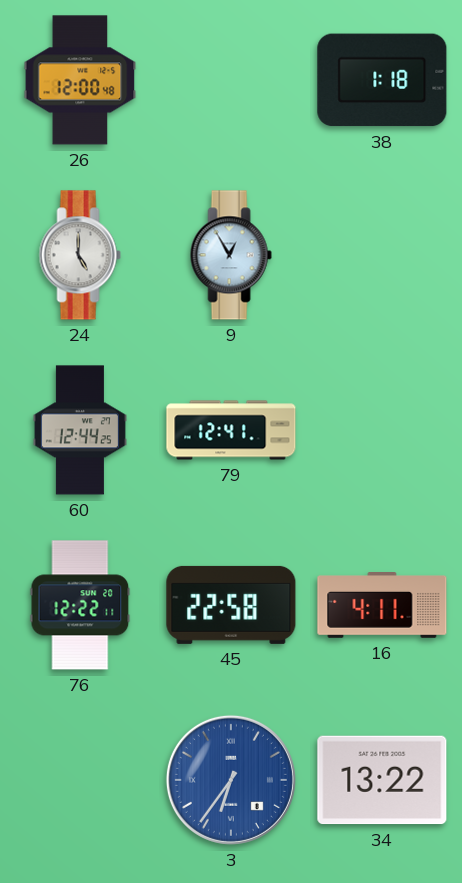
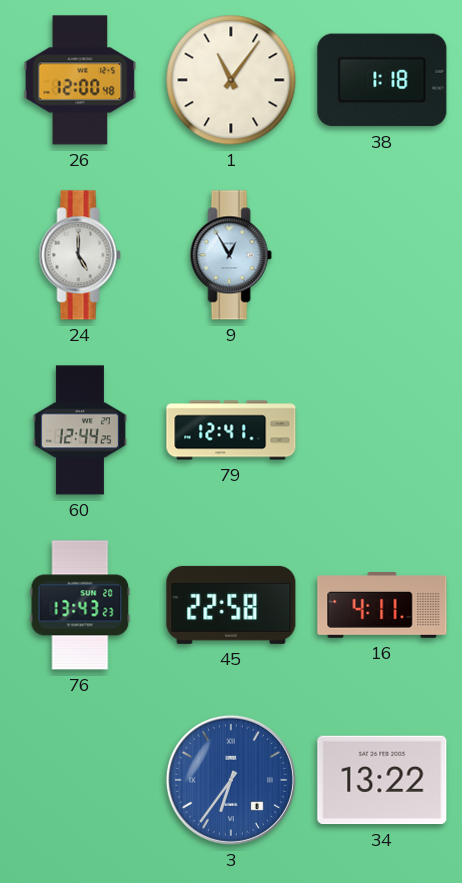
1: none -> 11:06
76: 12:22 -> 13:43
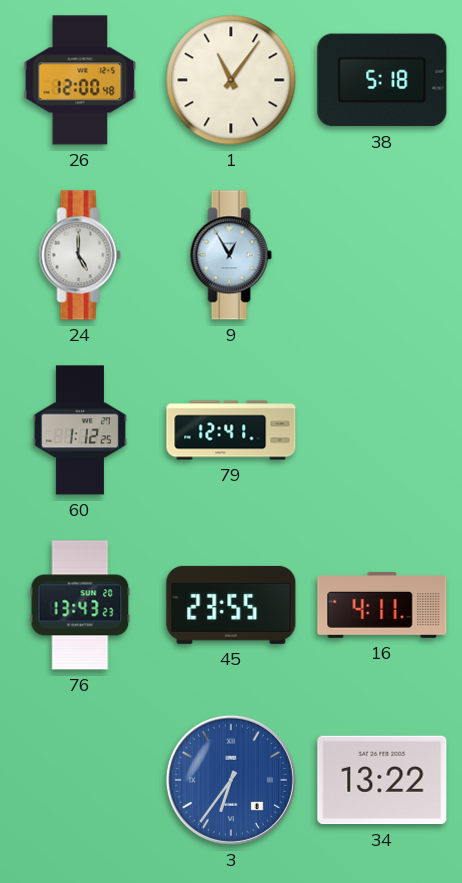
38: 1:18 -> 5:18
60: 12:44 -> 1:12
45: 22:58 -> 23:55
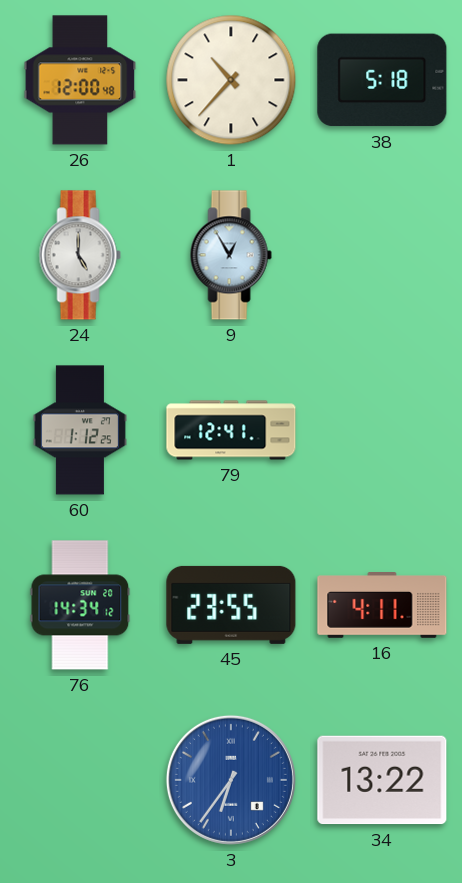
1: 11:06 -> 10:37
76: 13:43 -> 14:34
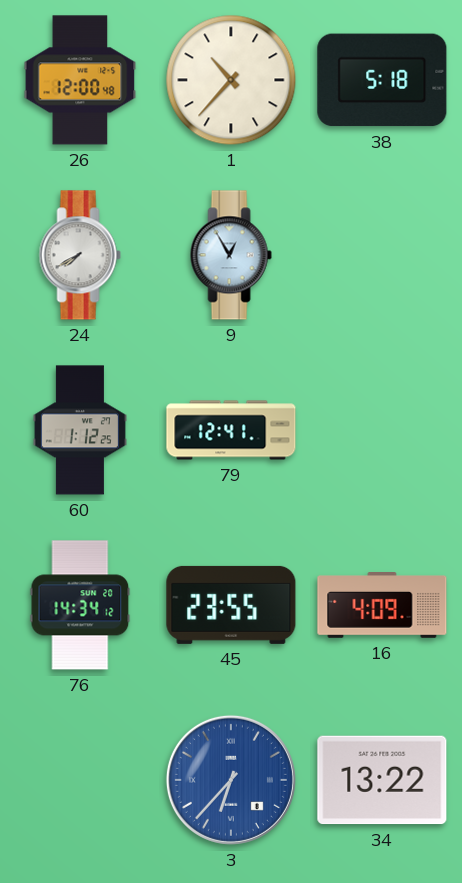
24: 5:00 -> 7:40
16: 4:11 -> 4:09
3: 6:36 -> 6:37
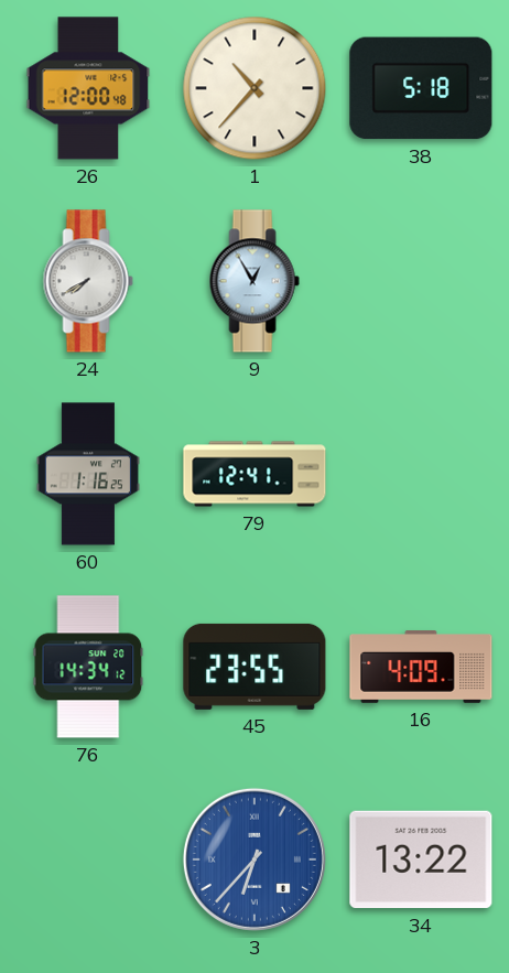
60: 1:12 -> 1:16
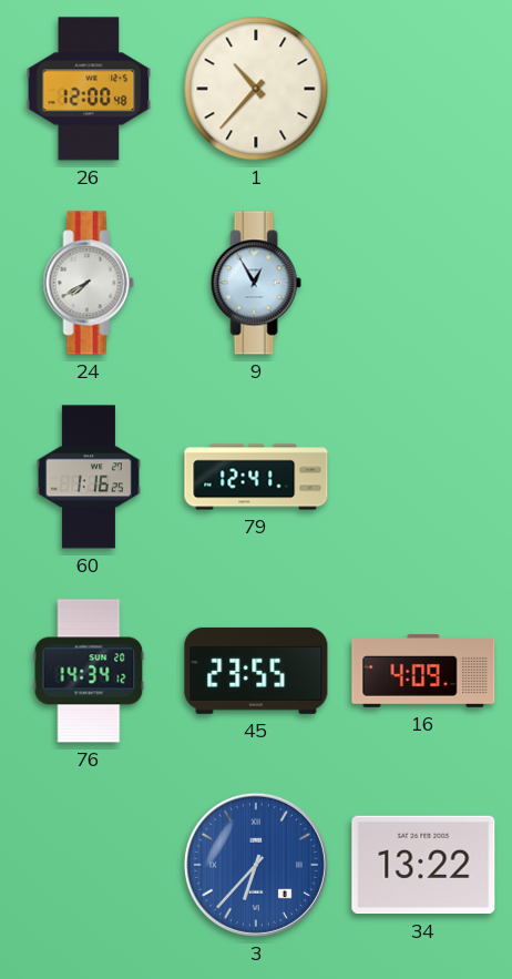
38: 5:18 -> none
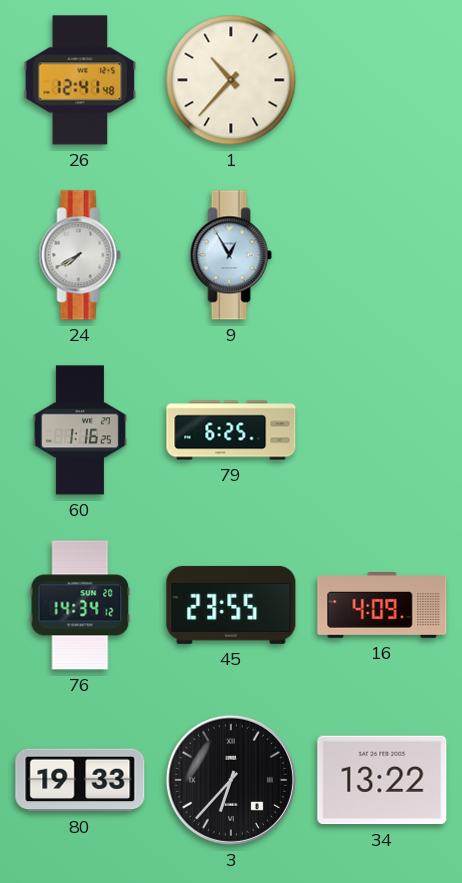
26: 12:00 -> 12:41
79: 12:41 -> 6:25
80: none -> 19:33
3 dial: blue -> black
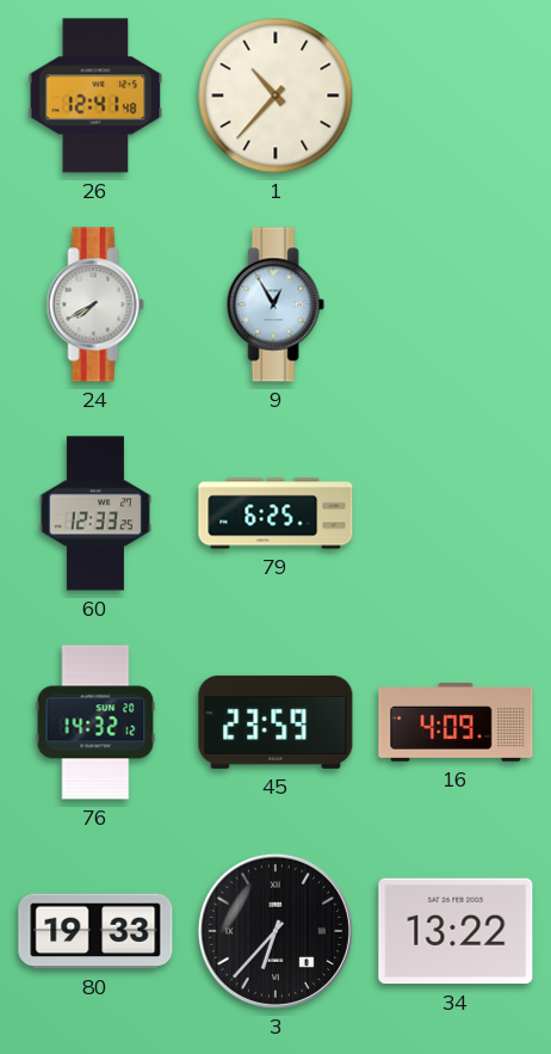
60: 1:16 -> 12:33
76: 14:34 -> 14:32
45: 23:55 -> 23:59
